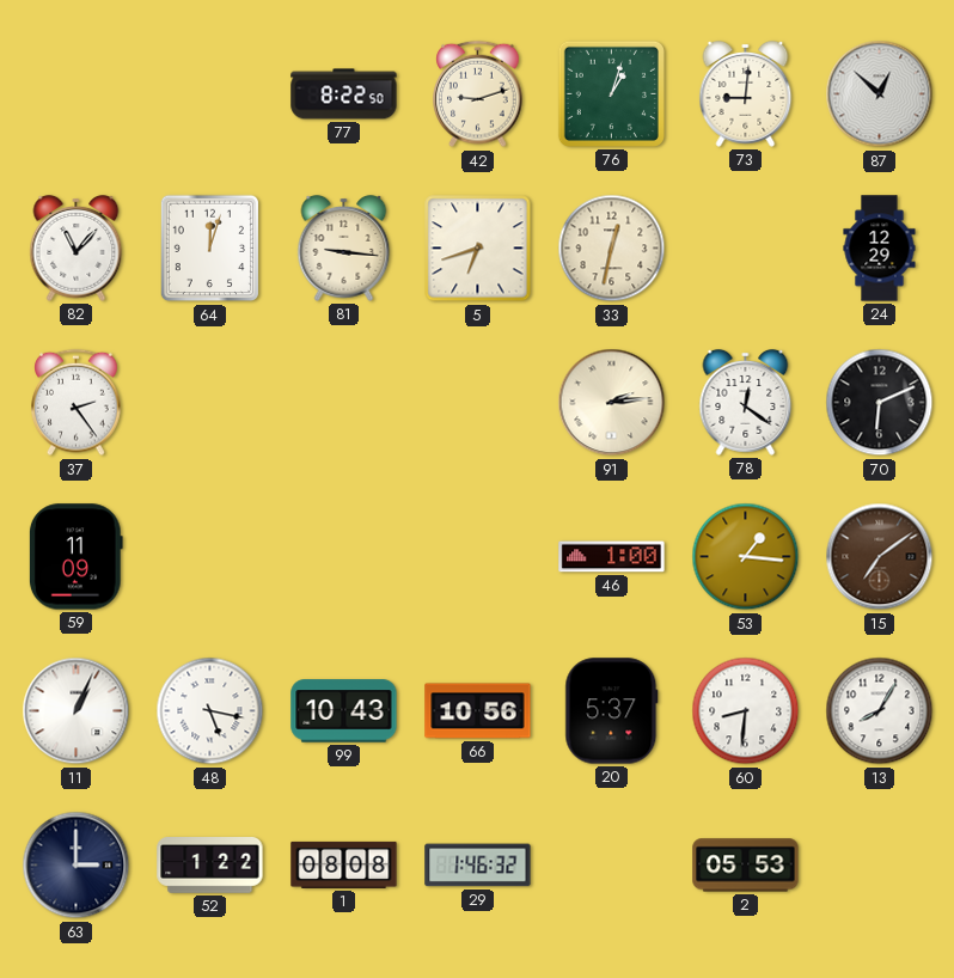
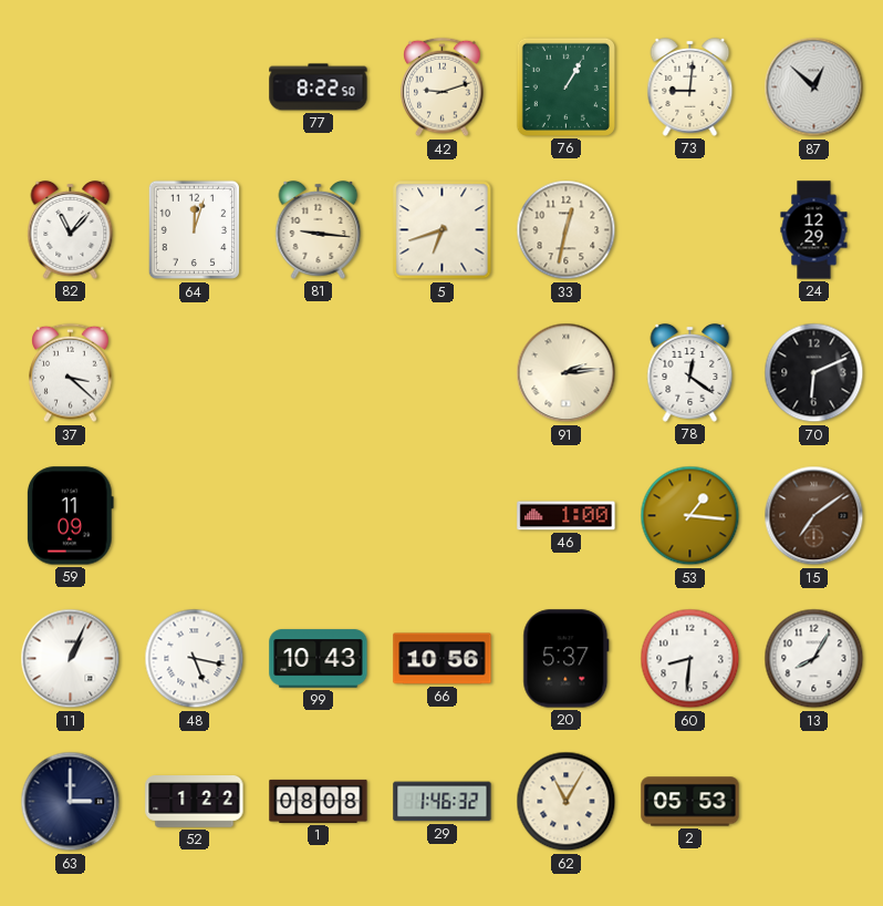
76: 1:03 -> 1:05
37: 2:24 -> 3:22
62: none -> 11:05
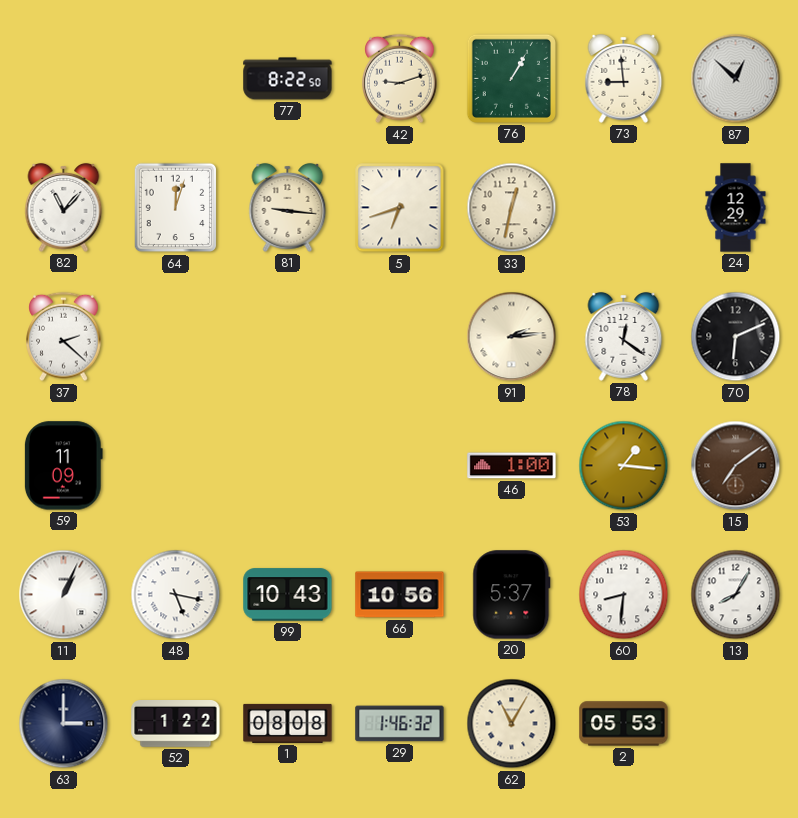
73: 9:01 -> 8:59
37: 3:22 -> 2:22
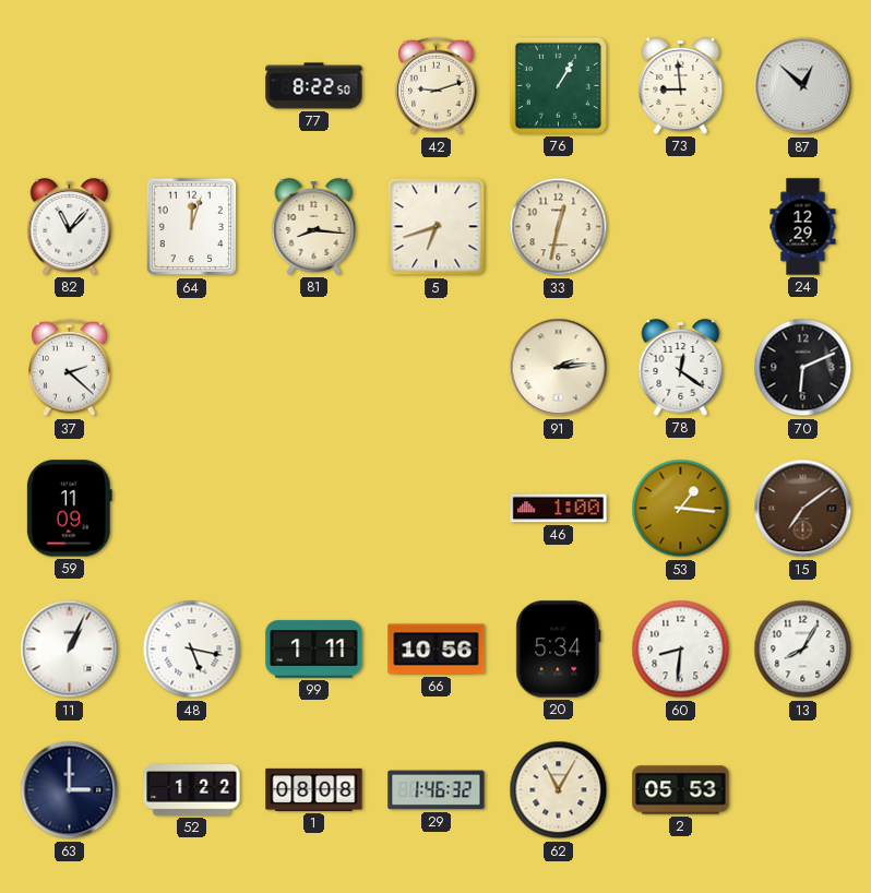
81: 9:16 -> 8:16
99: 10:43 -> 1:11
20: 5:37 -> 5:34
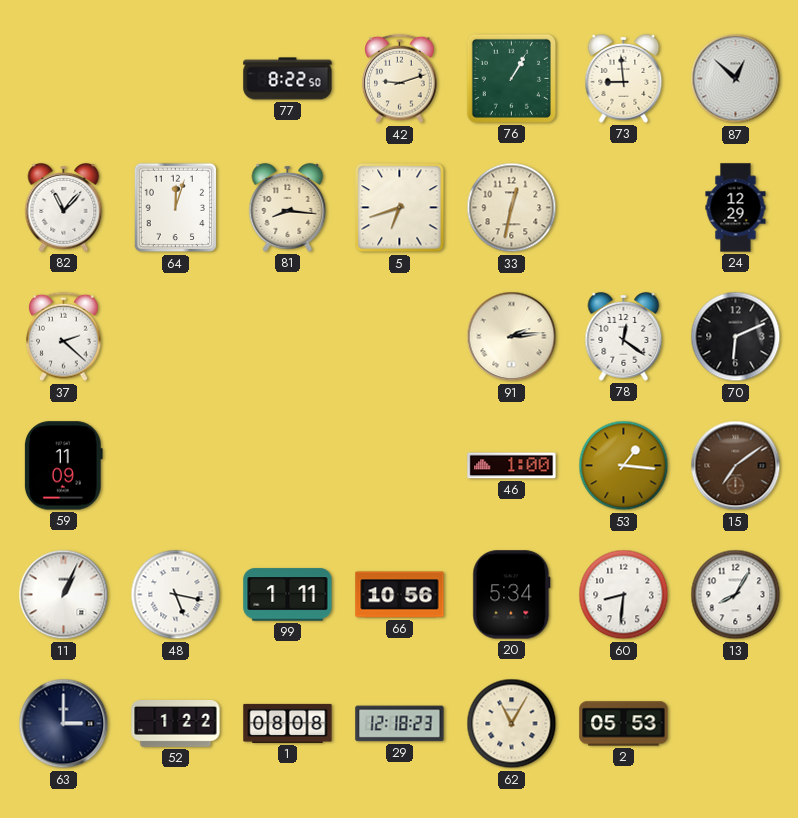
29: 1:46 -> 12:18
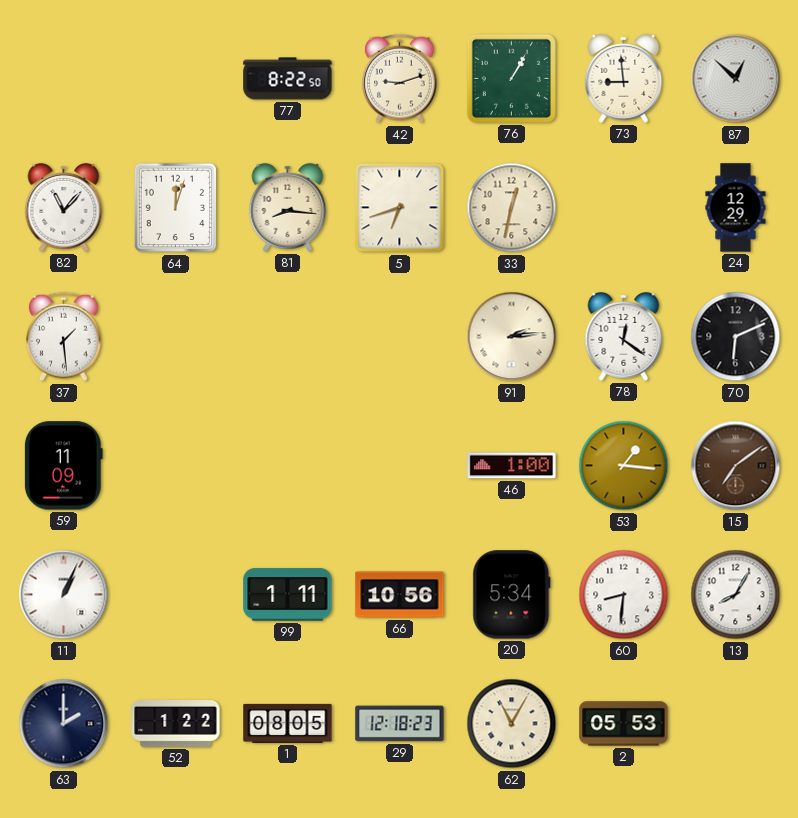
37: 2:22 -> 1:29
48: 5:17 -> none
63: 3:00 -> 2:00
1: 08:08 -> 08:05
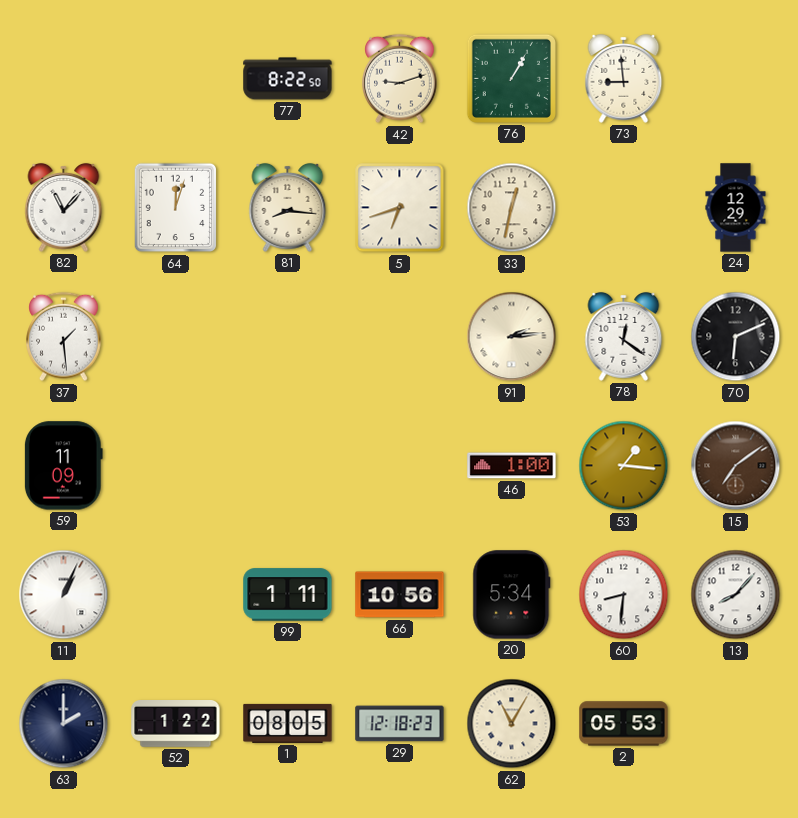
87: 12:52 -> none
13: 8:05 -> 8:07
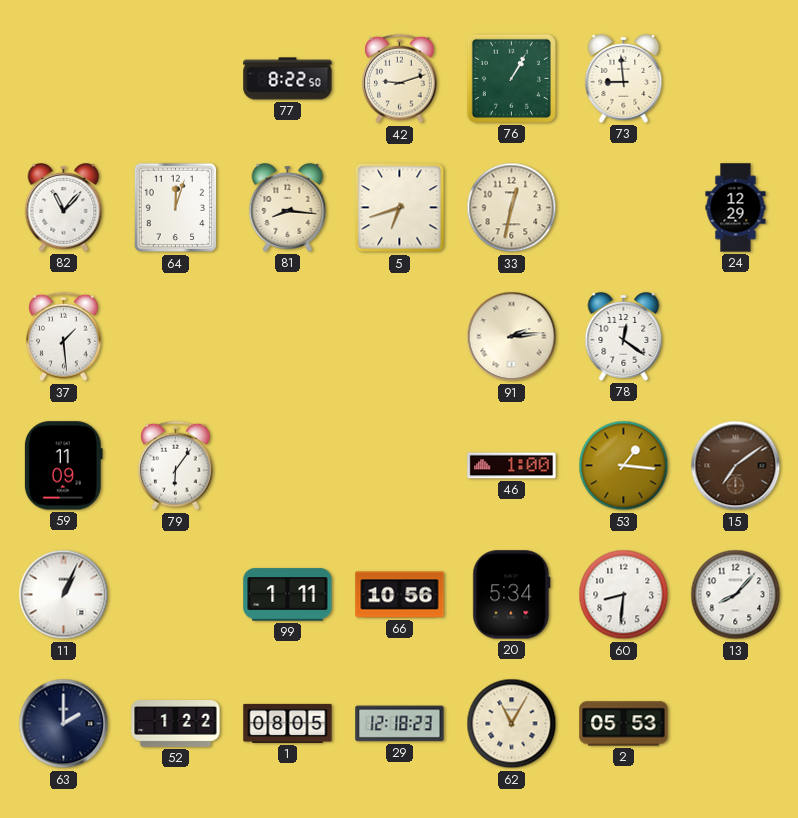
70: 6:11 -> none
79: none -> 6:06
